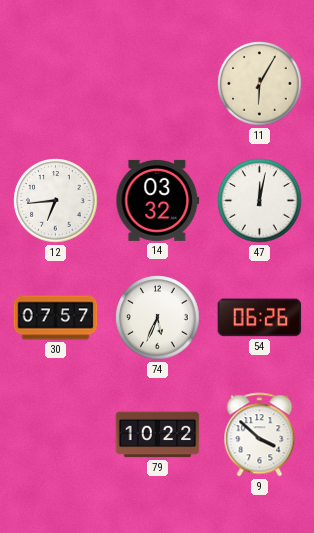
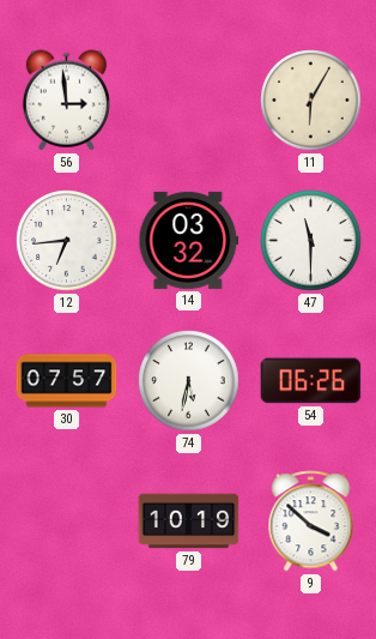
56: none -> 2:59
47: 12:02 -> 11:30
74: 5:34 -> 5:32
79: 10:22 -> 10:19
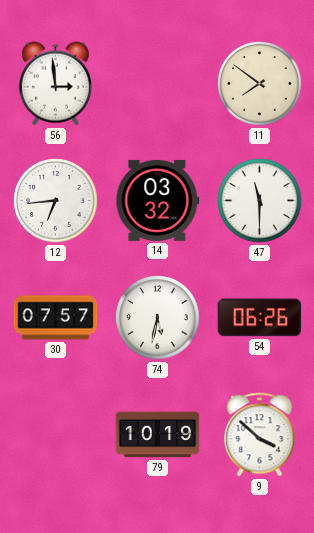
11: 6:05 -> 7:51
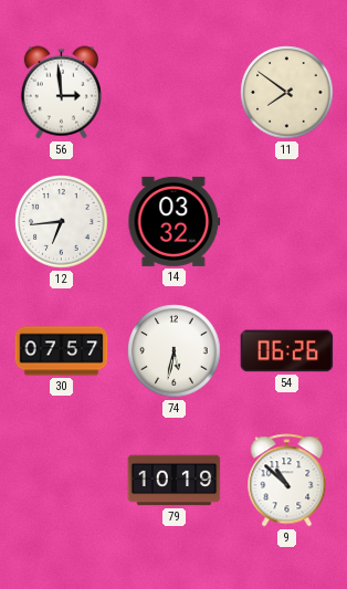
47: 11:30 -> none
9: 3:52 -> 10:52
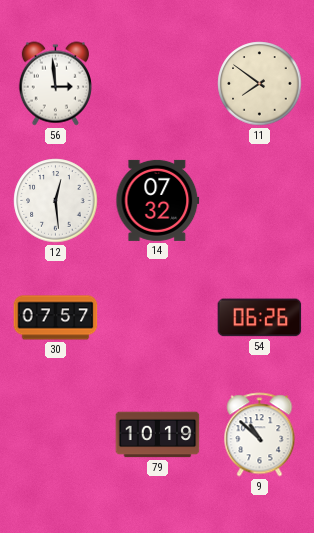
12: 6:44 -> 12:29
14: 03:32 -> 07:32
74: 5:32 -> none
